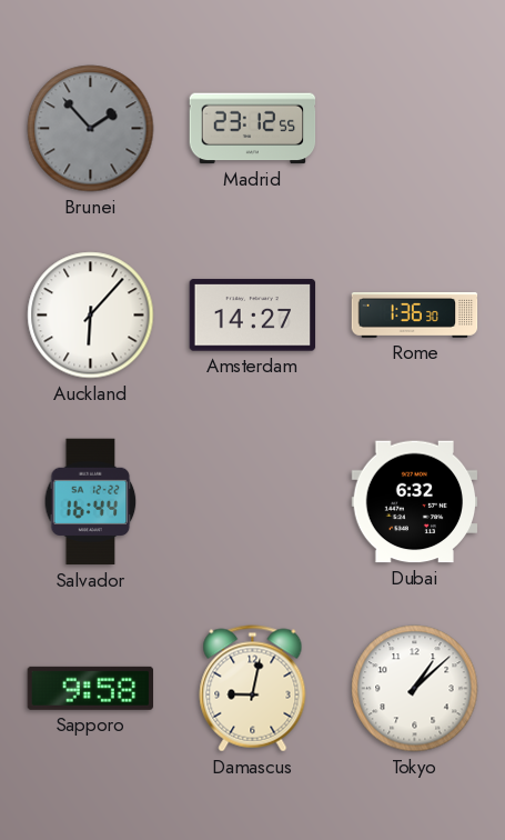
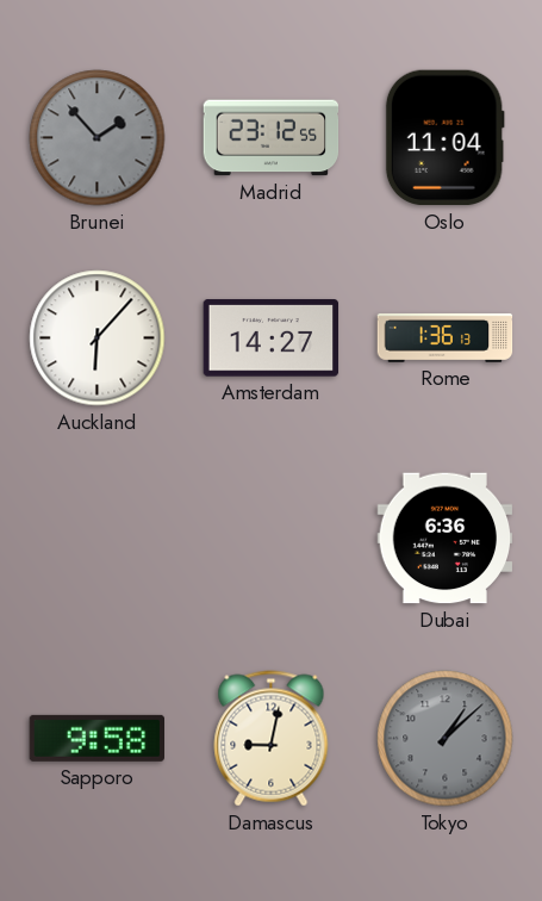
Oslo: none -> 11:04
Rome: 1:36:30 -> 1:36:13
Salvador: 16:44 -> none
Dubai: 6:32 -> 6:36
Tokyo dial: white -> grey
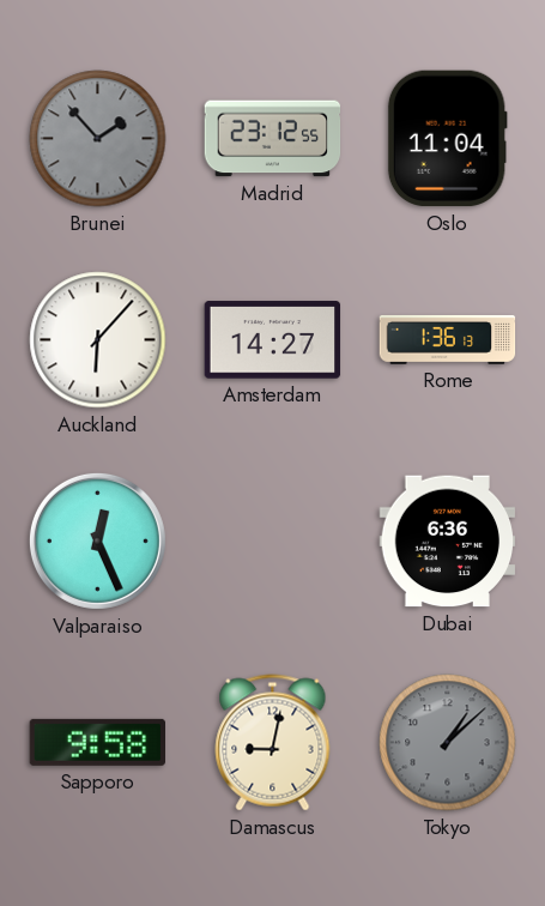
Valparaiso: none -> 12:26
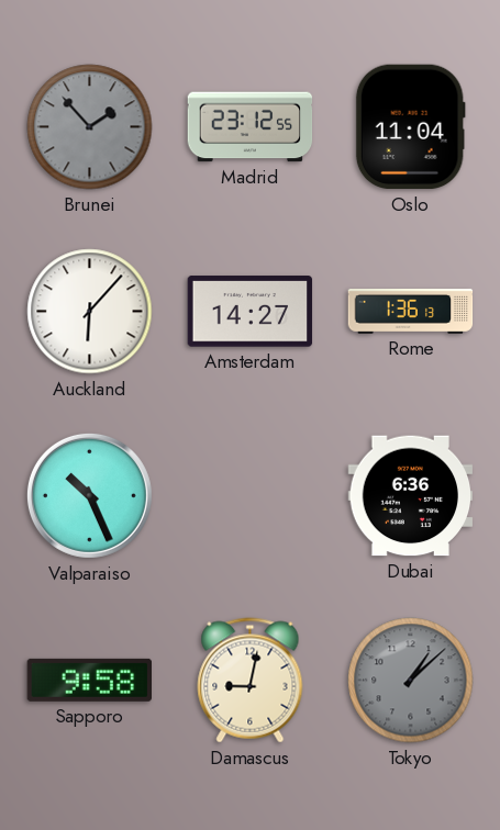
Valparaiso: 12:26 -> 10:26
